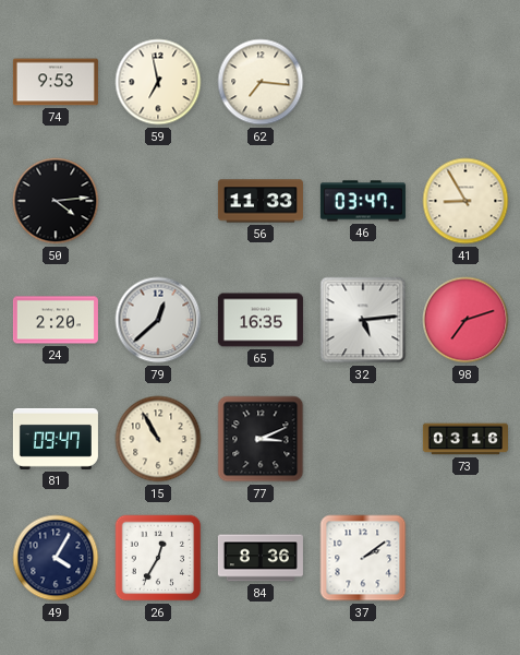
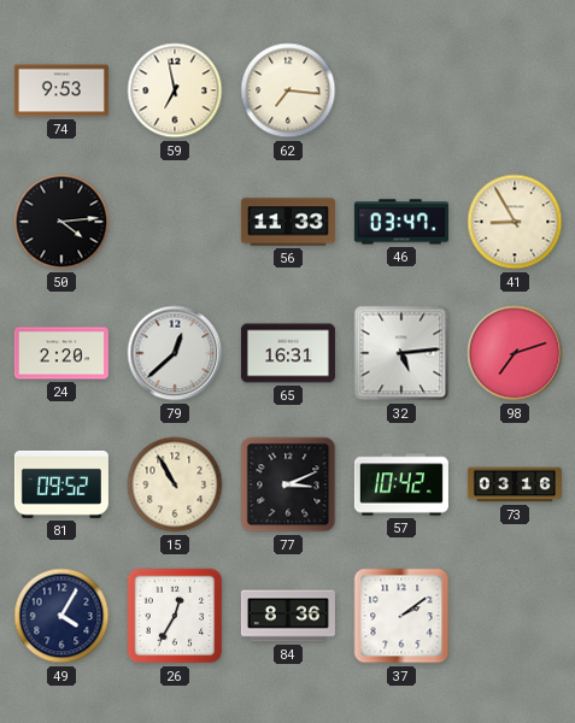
65: 16:35 -> 16:31
81: 09:47 -> 09:52
57: none -> 10:42
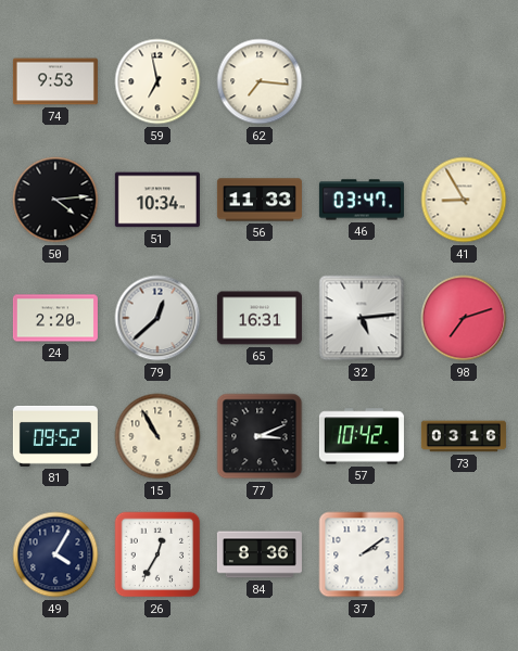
51: none -> 10:34
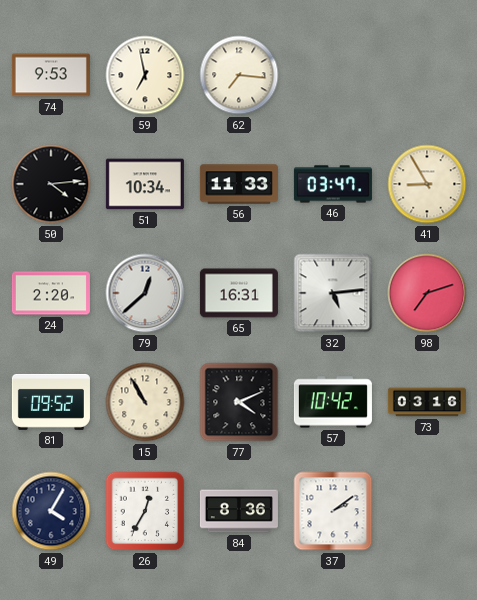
77: 3:11 -> 4:11
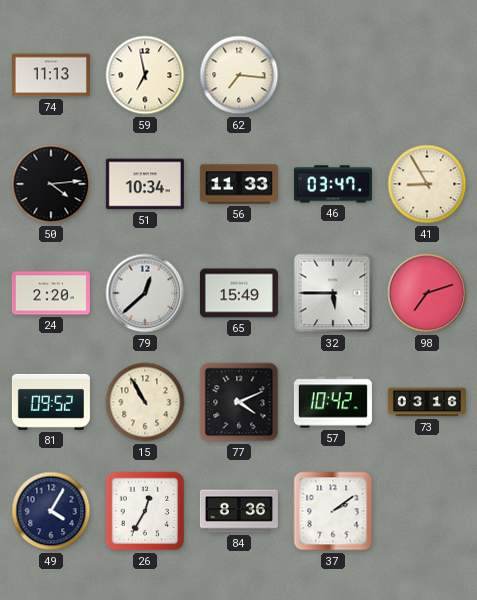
74: 9:53 -> 11:13
65: 16:31 -> 15:49
32: 5:14 -> 5:45
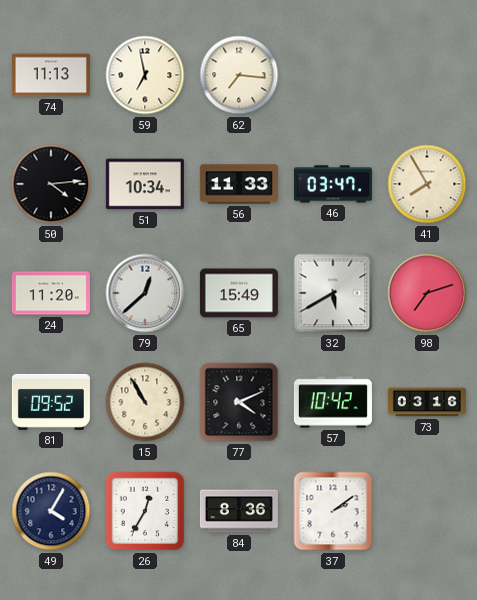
41: 8:55 -> 7:55
24: 2:20 -> 11:20
32: 5:45 -> 5:40
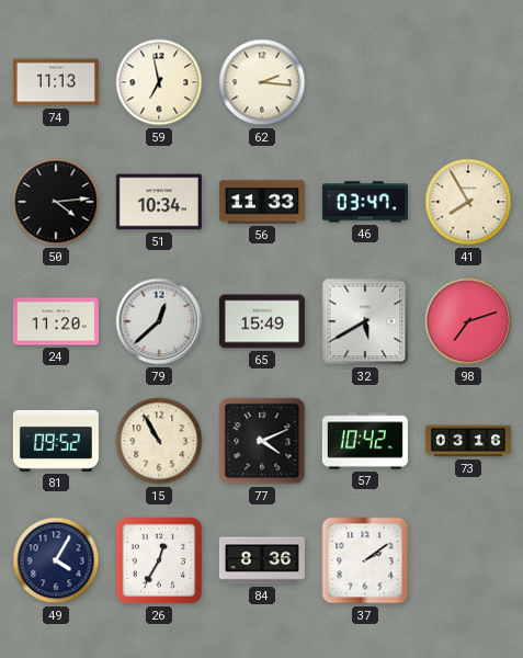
62: 7:16 -> 2:16
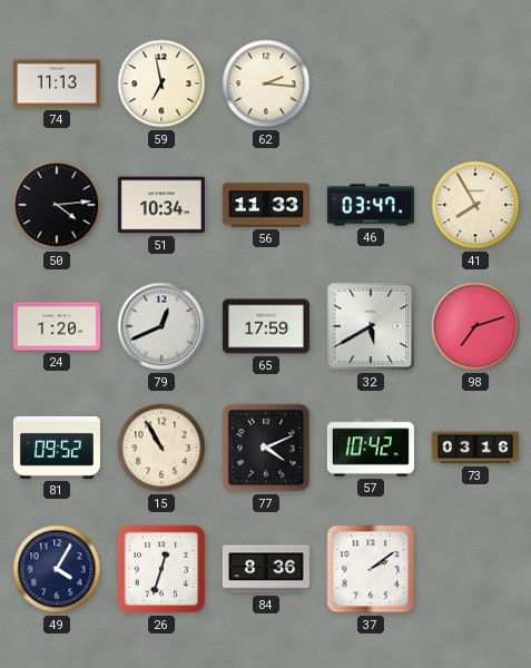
24: 11:20 -> 1:20
79: 12:38 -> 12:41
65: 15:49 -> 17:59
26: 12:35 -> 12:33
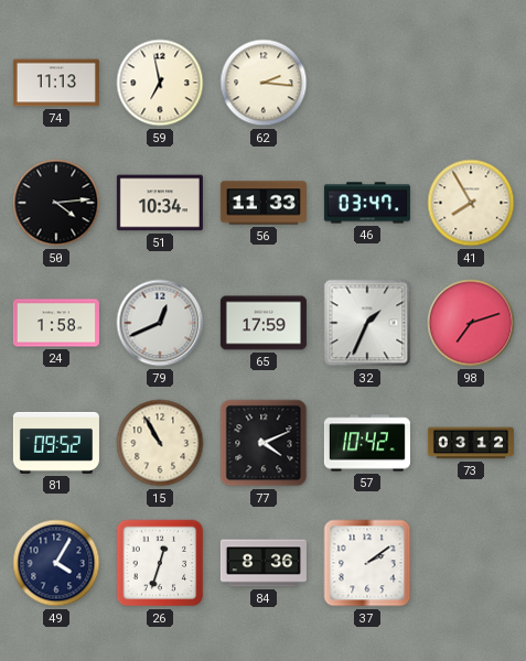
24: 1:20 -> 1:58
32: 5:40 -> 1:34
73: 03:16 -> 03:12
